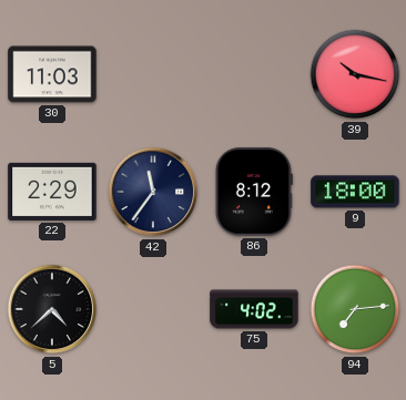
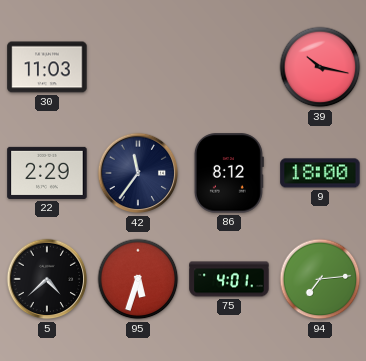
95: none -> 5:33
75: 4:02 -> 4:01
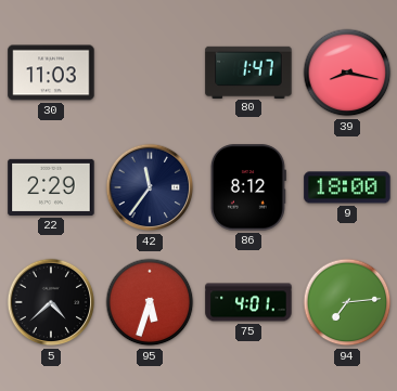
80: none -> 1:47
39: 10:17 -> 8:17
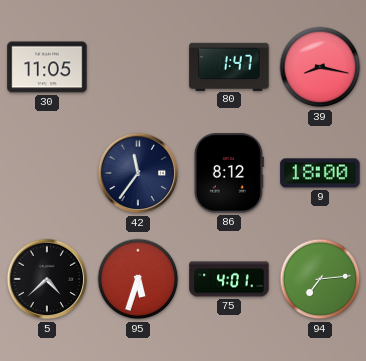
30: 11:03 -> 11:05
22: 2:29 -> none
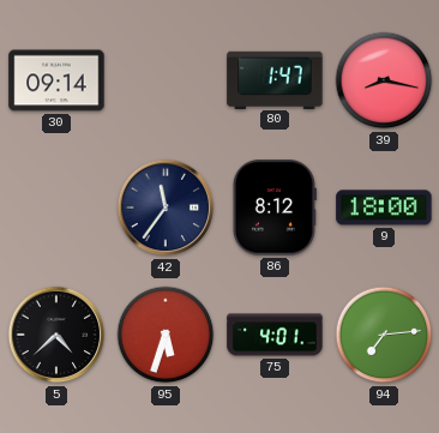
30: 11:05 -> 09:14
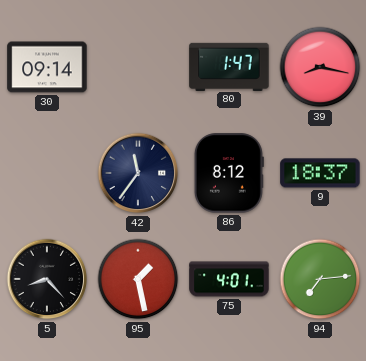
9: 18:00 -> 18:37
5: 4:38 -> 8:23
95: 5:33 -> 1:28
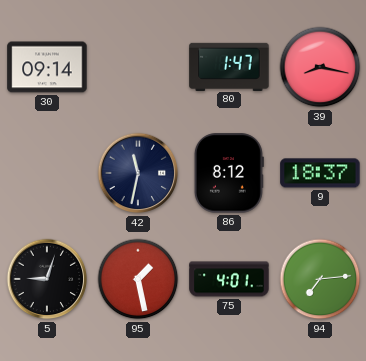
42: 11:36 -> 11:32
5: 8:23 -> 9:03
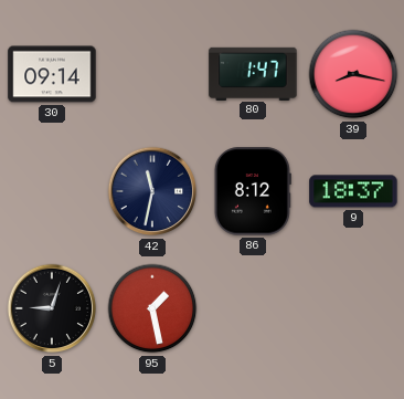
75: 4:01 -> none
94: 7:14 -> none
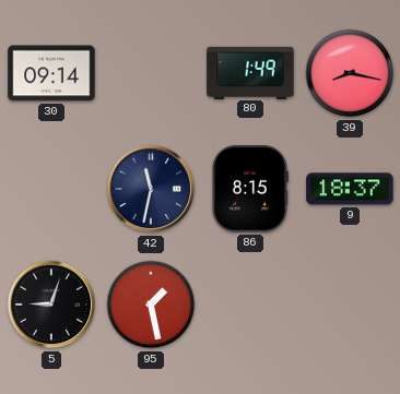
80: 1:47 -> 1:49
86: 8:12 -> 8:15
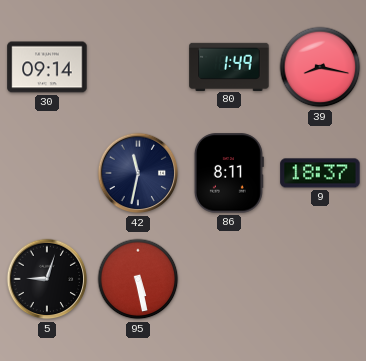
86: 8:15 -> 8:11
95: 1:28 -> 5:28
